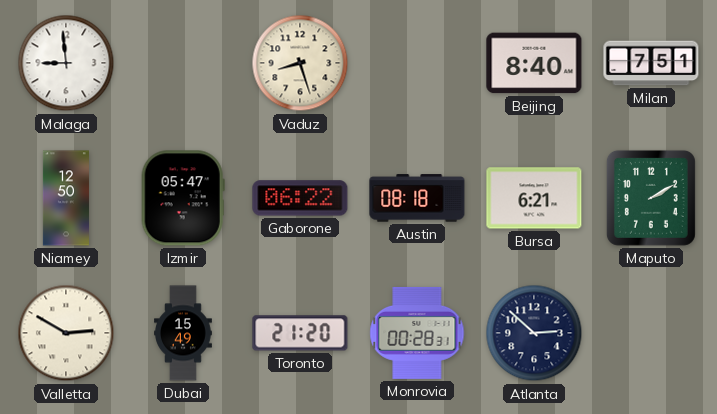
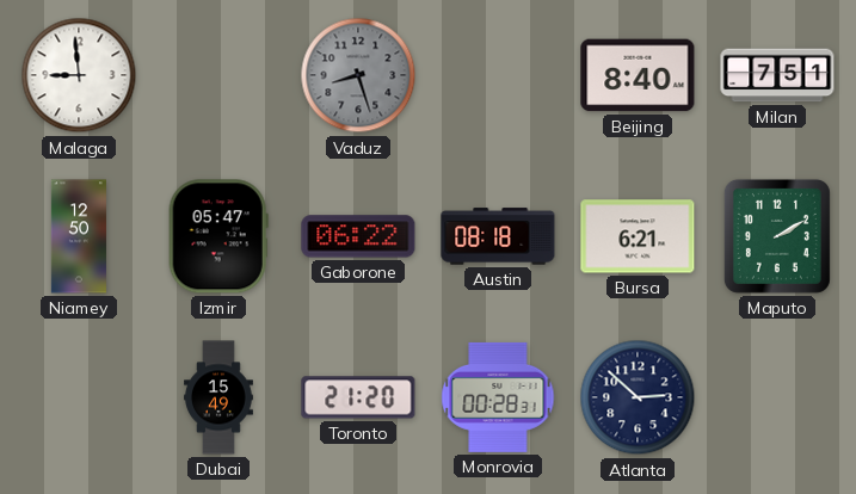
Vaduz dial: cream -> grey
Valletta: 2:50 -> none
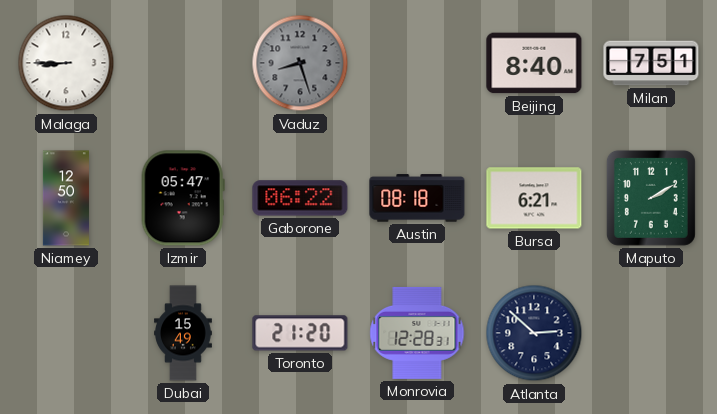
Malaga: 8:59 -> 8:45
Monrovia: 00:28 -> 12:28
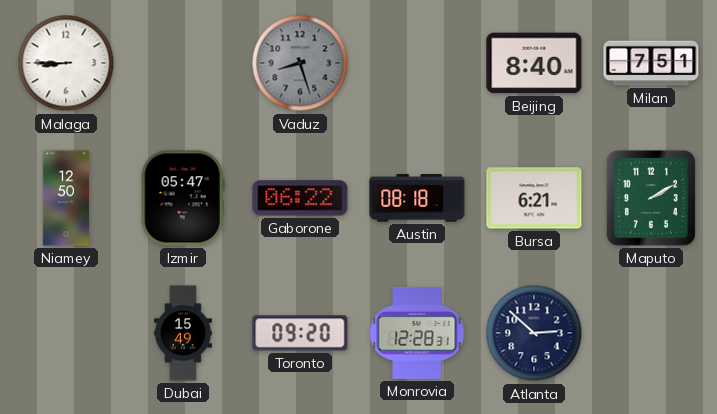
Toronto: 21:20 -> 09:20
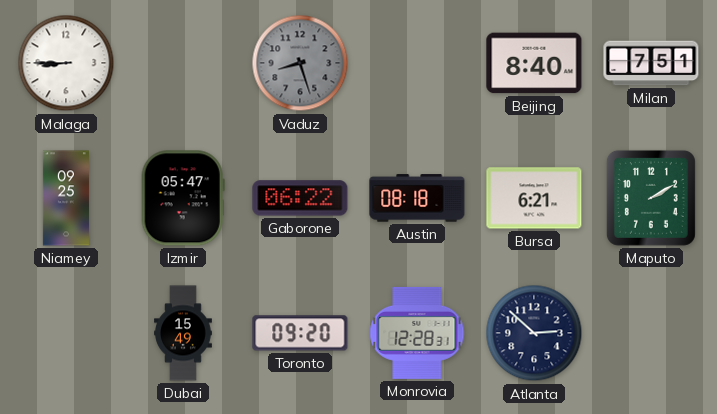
Niamey: 12:50 -> 09:25
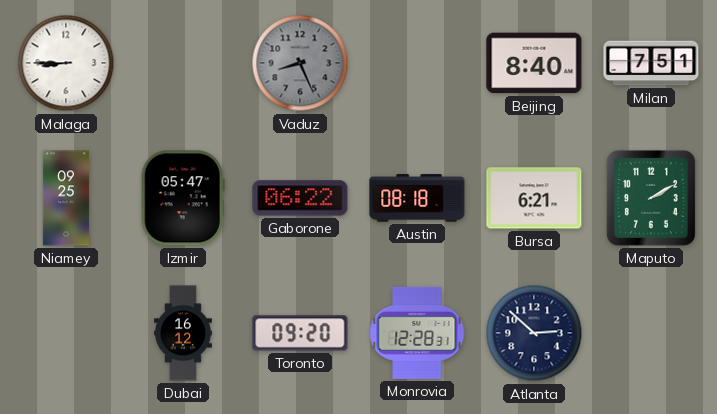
Vaduz: 8:27 -> 8:26
Dubai: 15:49 -> 16:12
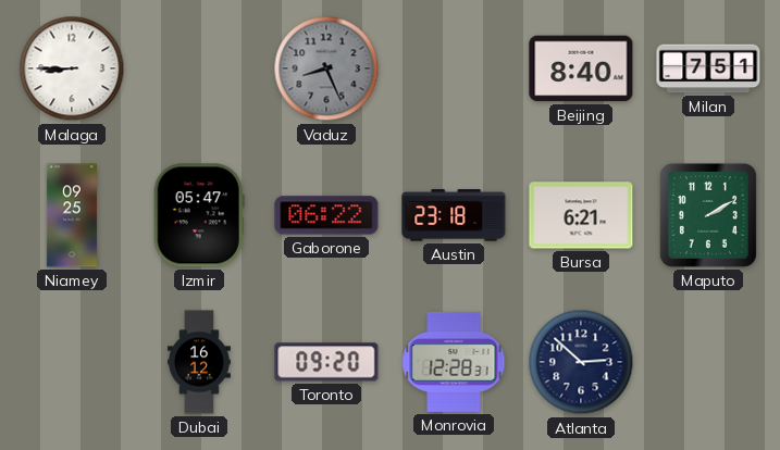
Austin: 08:18 -> 23:18
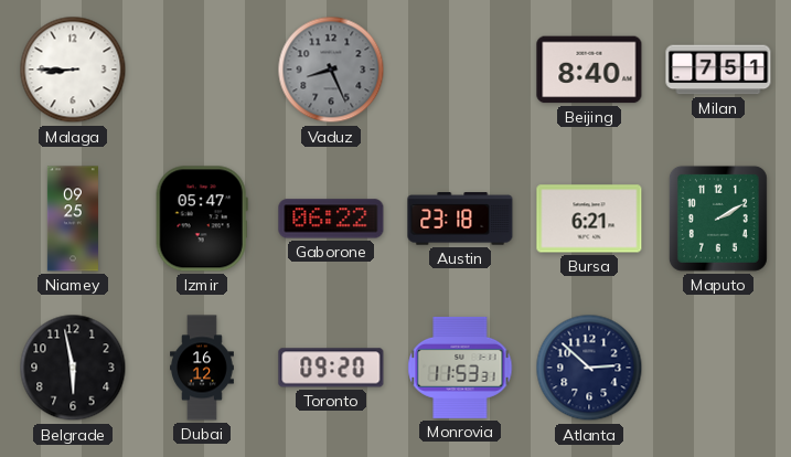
Belgrade: none -> 5:58
Monrovia: 12:28 -> 11:53
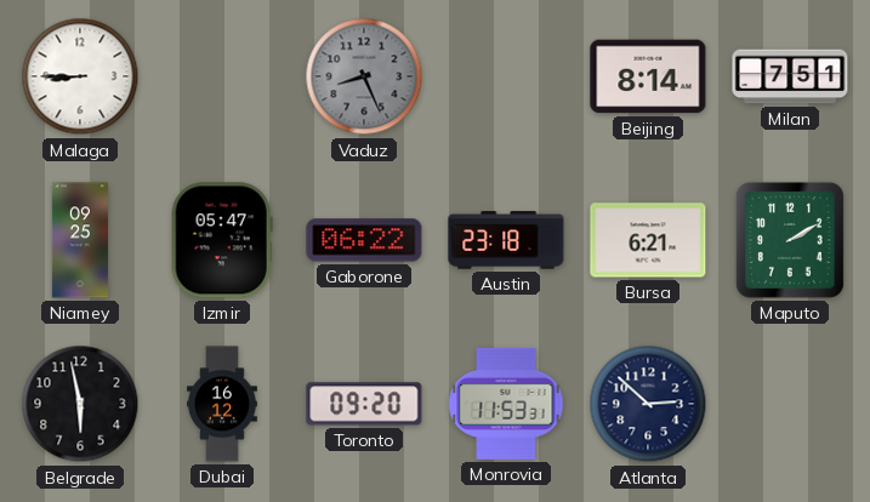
Beijing: 8:40 -> 8:14
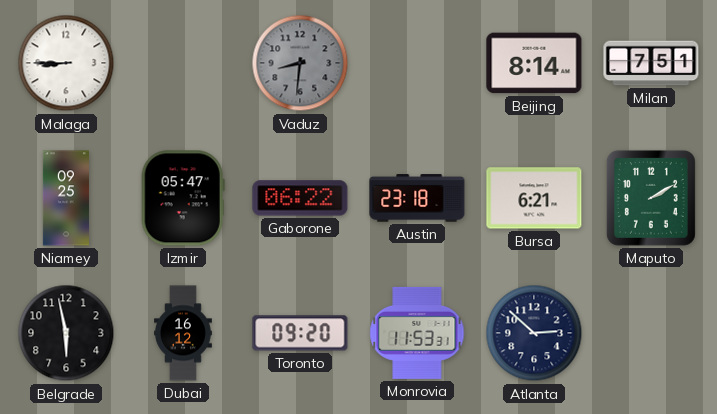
Vaduz: 8:26 -> 8:31
